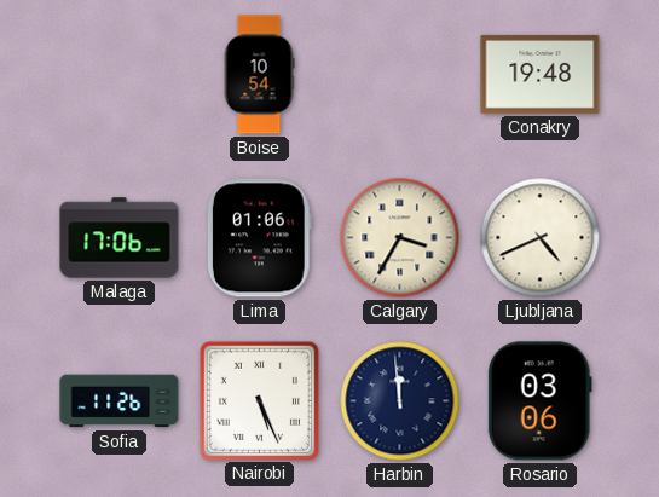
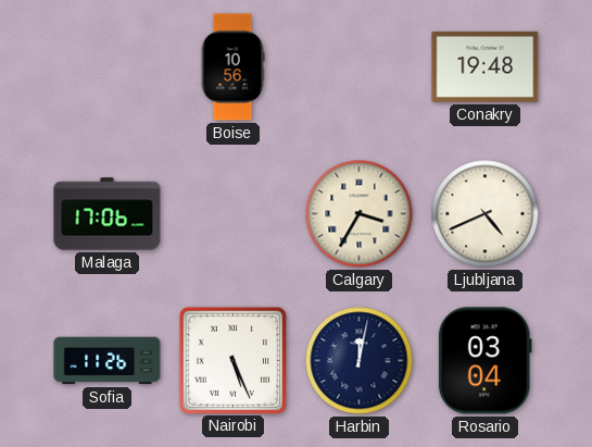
Boise: 10:54 -> 10:56
Lima: 01:06 -> none
Harbin: 11:59 -> 12:02
Rosario: 03:06 -> 03:04
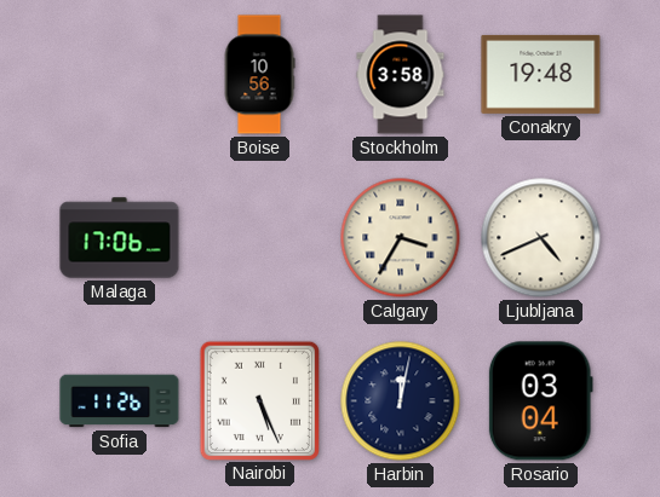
Stockholm: none -> 3:58
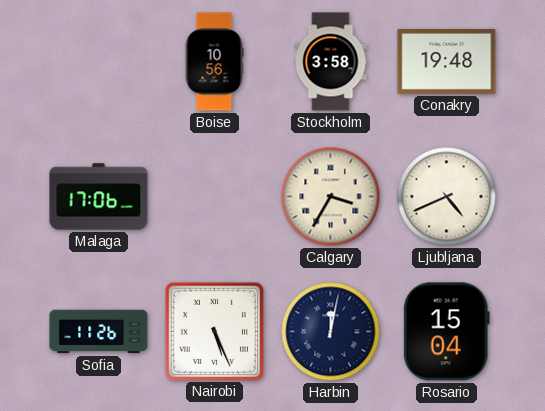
Rosario: 03:04 -> 15:04
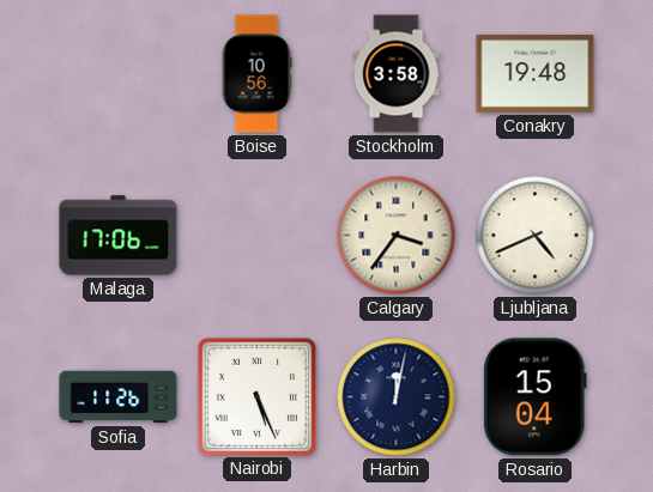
Calgary: 3:35 -> 3:36
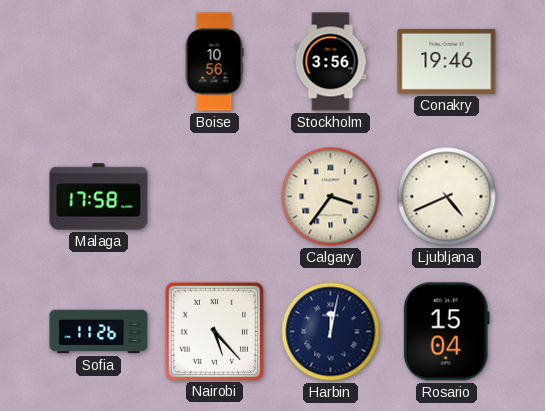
Stockholm: 3:58 -> 3:56
Conakry: 19:48 -> 19:46
Malaga: 17:06 -> 17:58
Nairobi: 5:26 -> 5:23
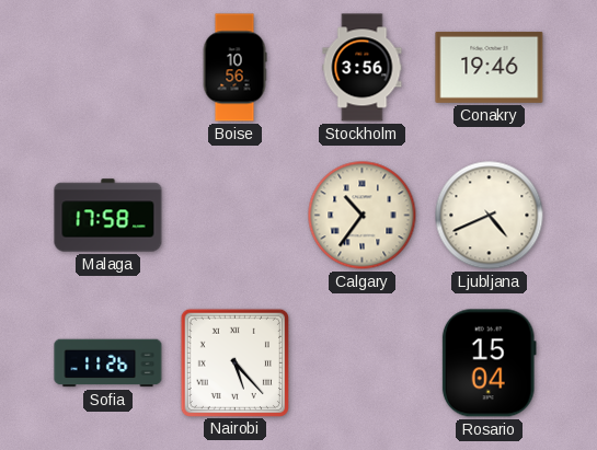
Calgary: 3:36 -> 10:36
Harbin: 12:02 -> none
